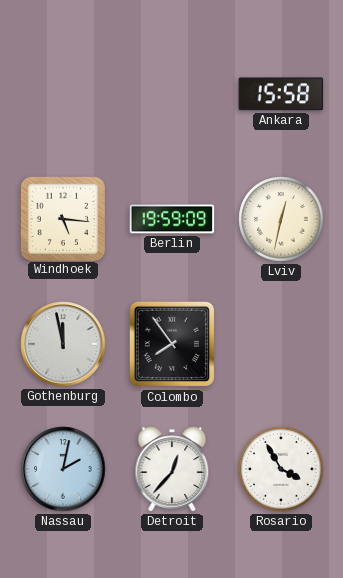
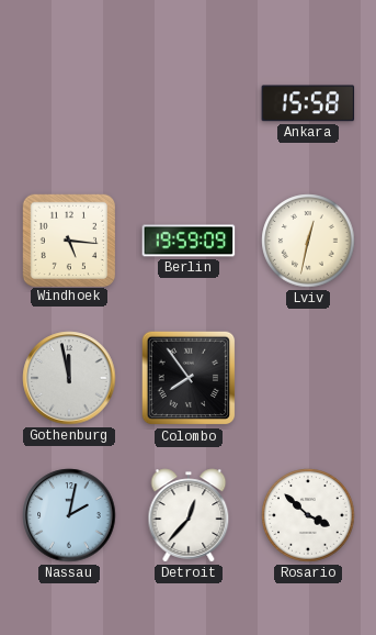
Rosario: 3:55 -> 3:52
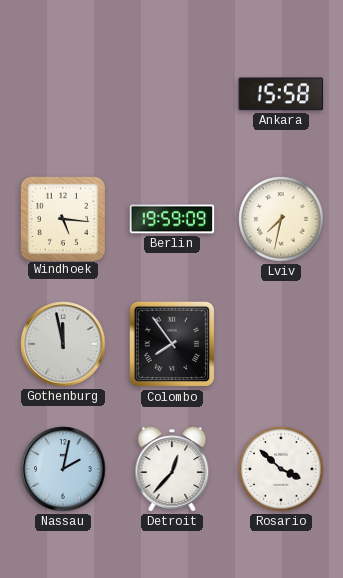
Lviv: 12:32 -> 7:32
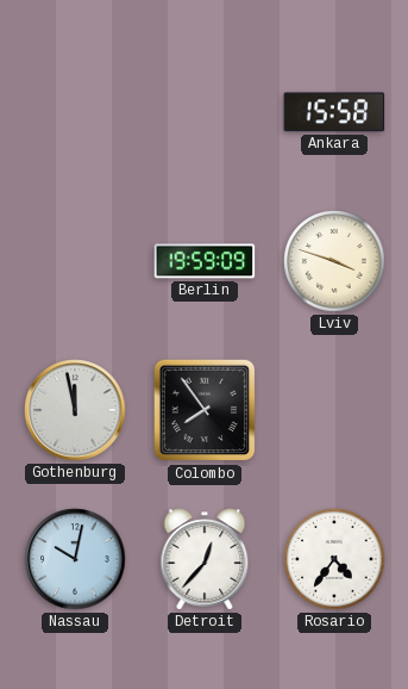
Windhoek: 5:16 -> none
Lviv: 7:32 -> 3:48
Nassau: 2:02 -> 10:02
Rosario: 3:52 -> 4:36
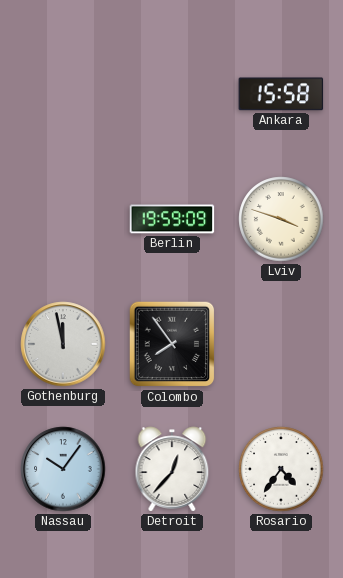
Nassau: 10:02 -> 10:06
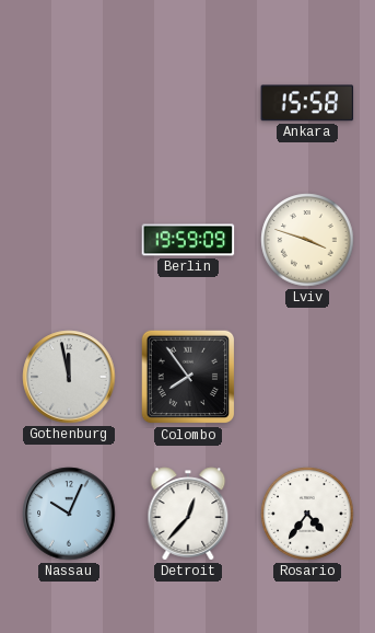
Nassau: 10:06 -> 10:04
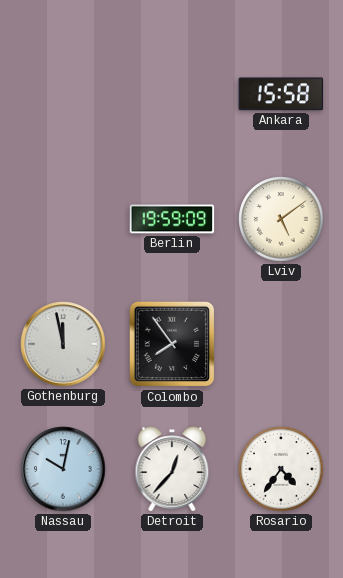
Lviv: 3:48 -> 5:09
Nassau: 10:04 -> 10:02
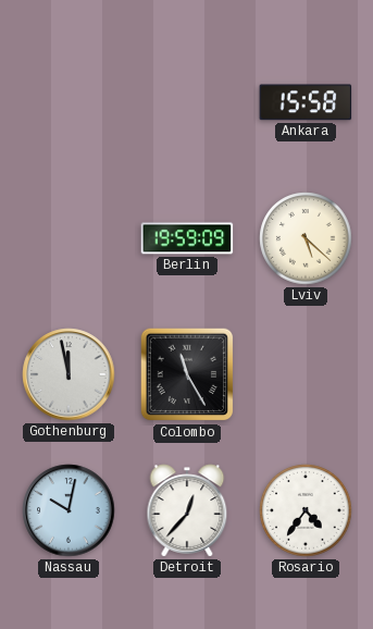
Lviv: 5:09 -> 5:22
Colombo: 7:54 -> 11:25
